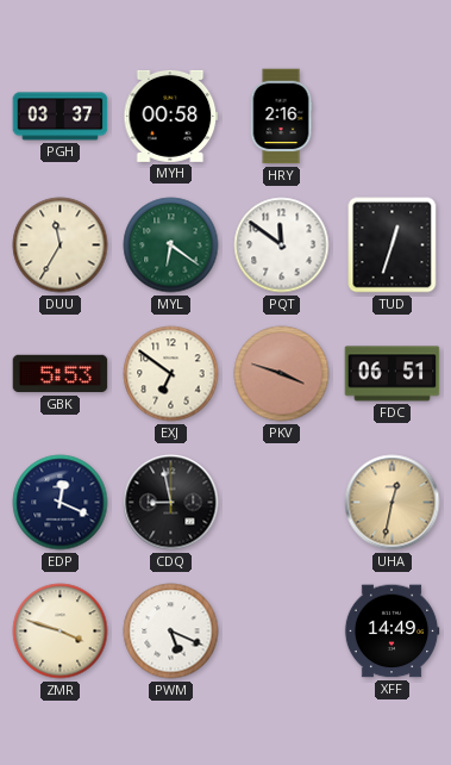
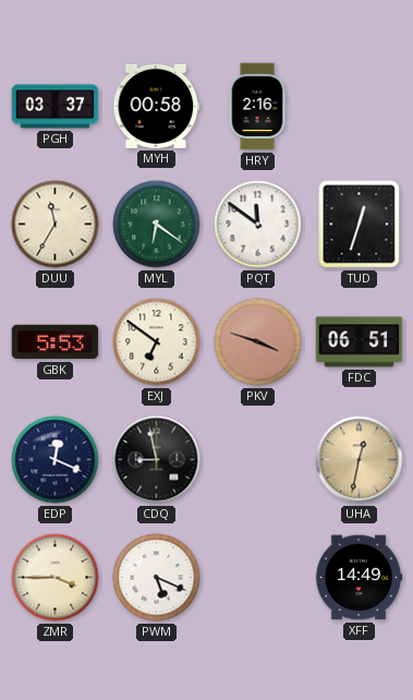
ZMR: 3:48 -> 3:45
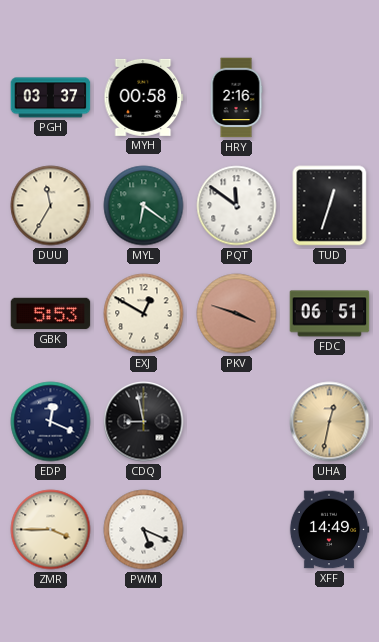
EXJ: 6:51 -> 12:50
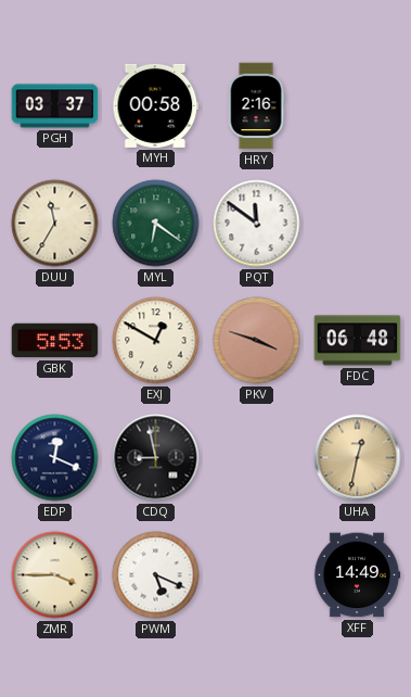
TUD: 12:33 -> none
FDC: 06:51 -> 06:48
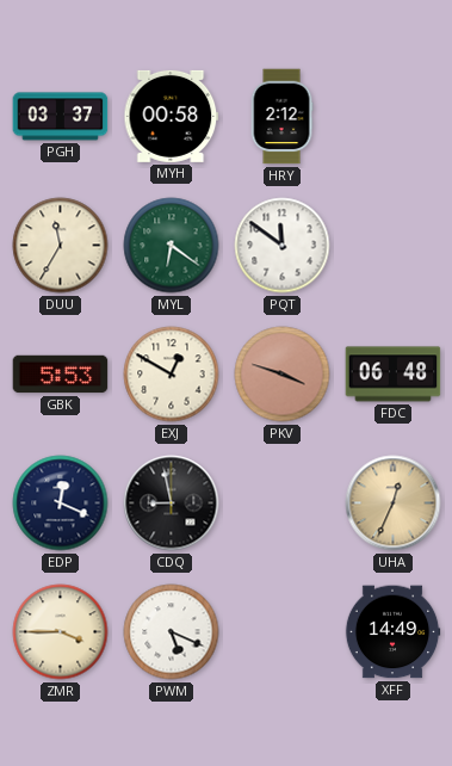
HRY: 2:16 -> 2:12
UHA: 12:32 -> 12:34
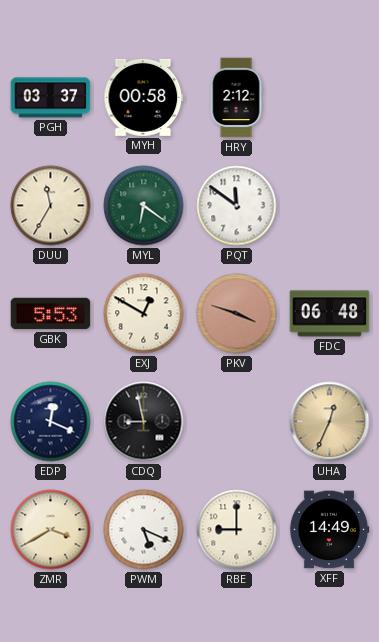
ZMR: 3:45 -> 3:40
RBE: none -> 9:00
